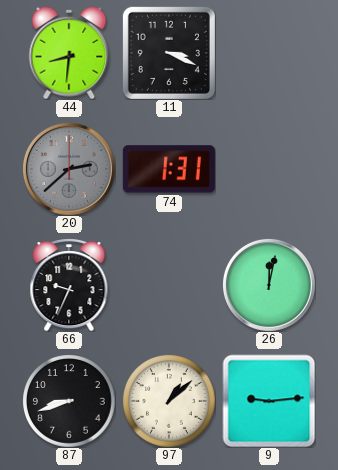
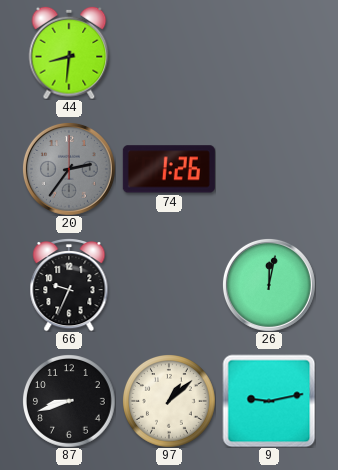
11: 3:19 -> none
20: 2:38 -> 2:36
74: 1:31 -> 1:26
9: 9:14 -> 9:13
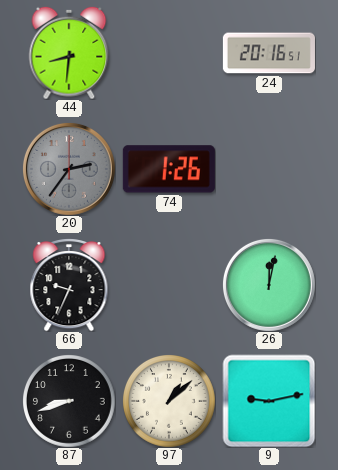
24: none -> 20:16
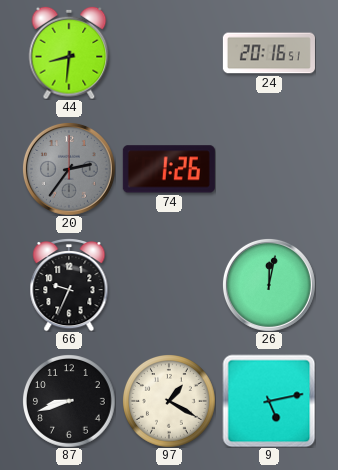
97: 1:08 -> 1:20
9: 9:13 -> 5:13
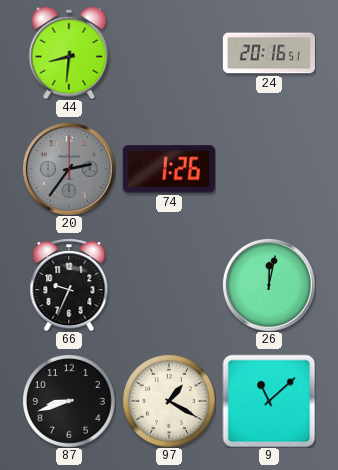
9: 5:13 -> 11:08
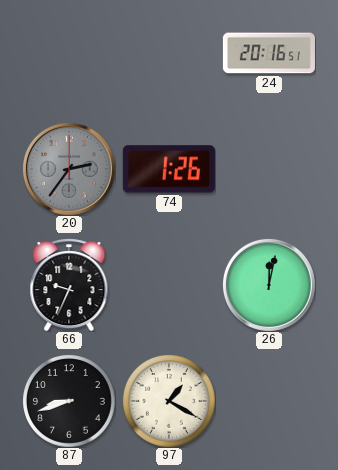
44: 8:31 -> none
9: 11:08 -> none
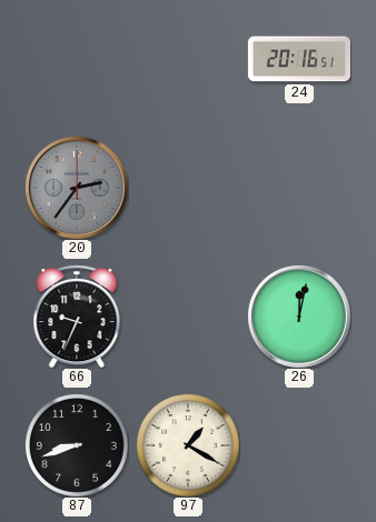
74: 1:26 -> none
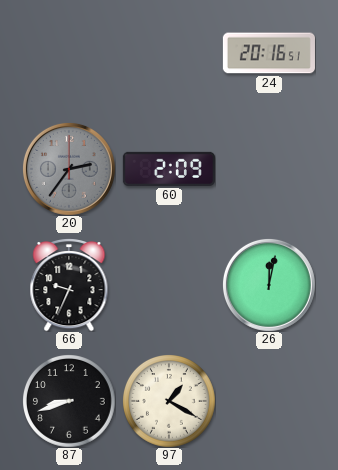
60: none -> 2:09
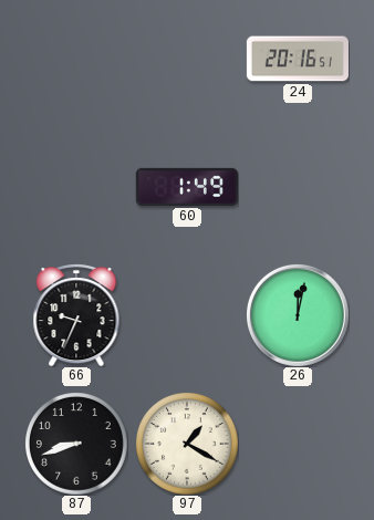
20: 2:36 -> none
60: 2:09 -> 1:49
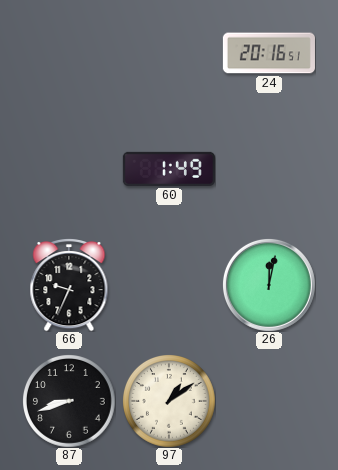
97: 1:20 -> 1:09
